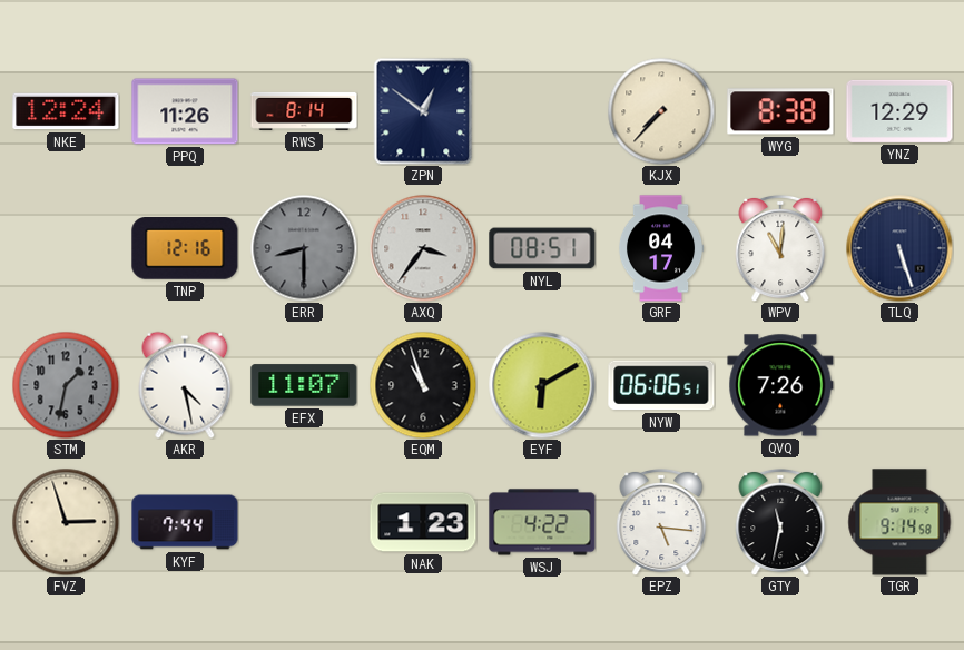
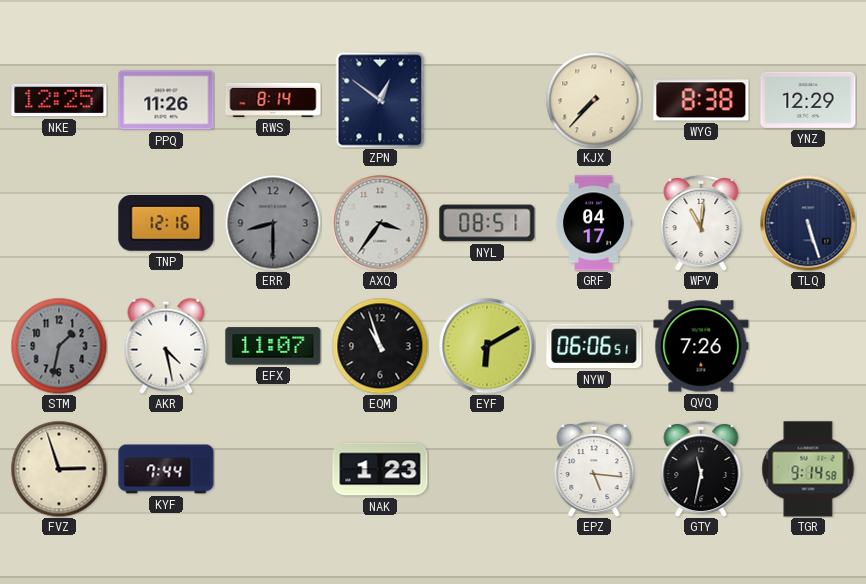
NKE: 12:24 -> 12:25
WSJ: 4:22 -> none
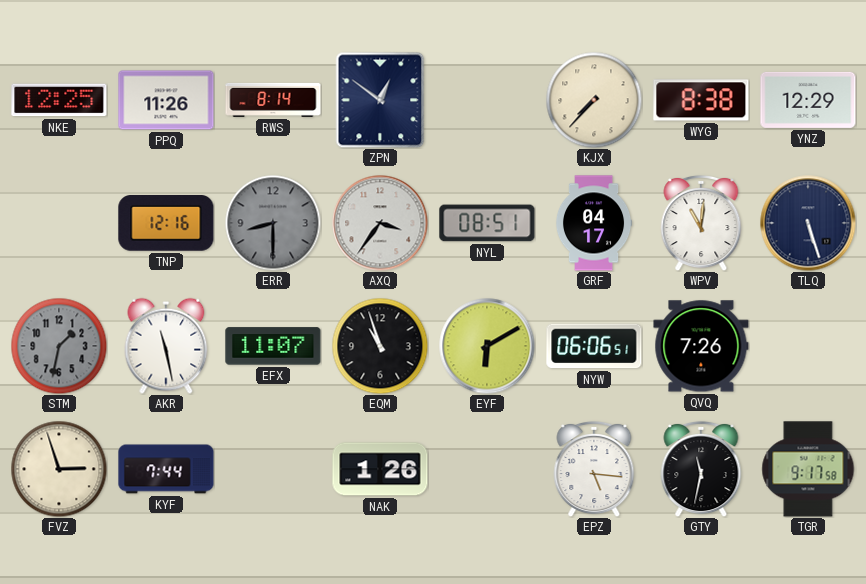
AKR: 4:28 -> 11:28
NAK: 1:23 -> 1:26
TGR: 9:14 -> 9:17
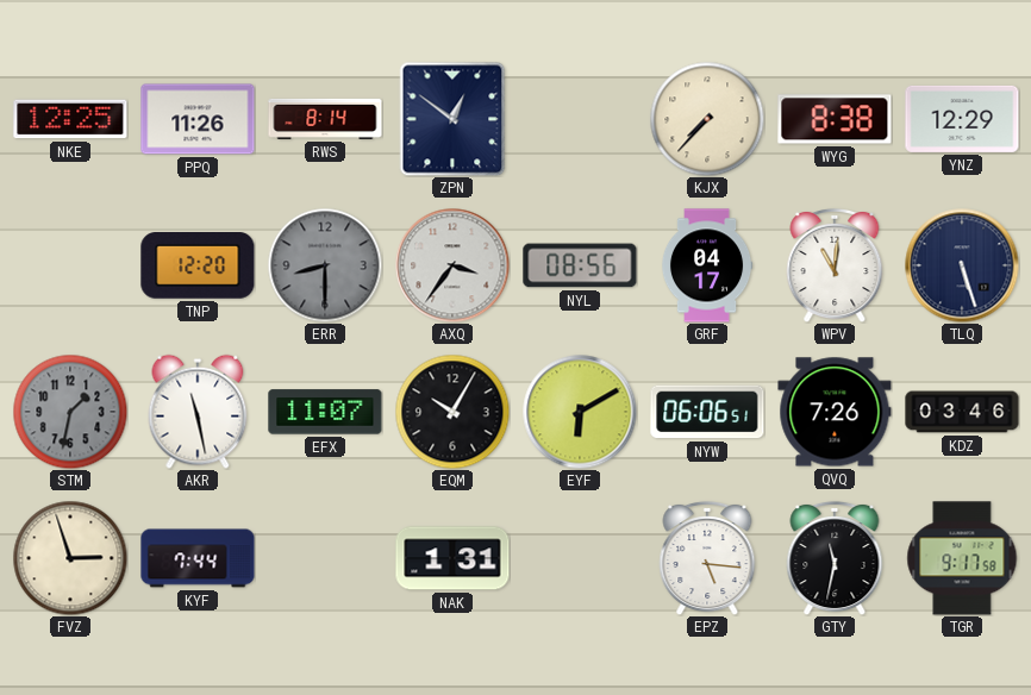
TNP: 12:16 -> 12:20
NYL: 08:51 -> 08:56
EQM: 10:57 -> 10:05
KDZ: none -> 03:46
NAK: 1:26 -> 1:31
